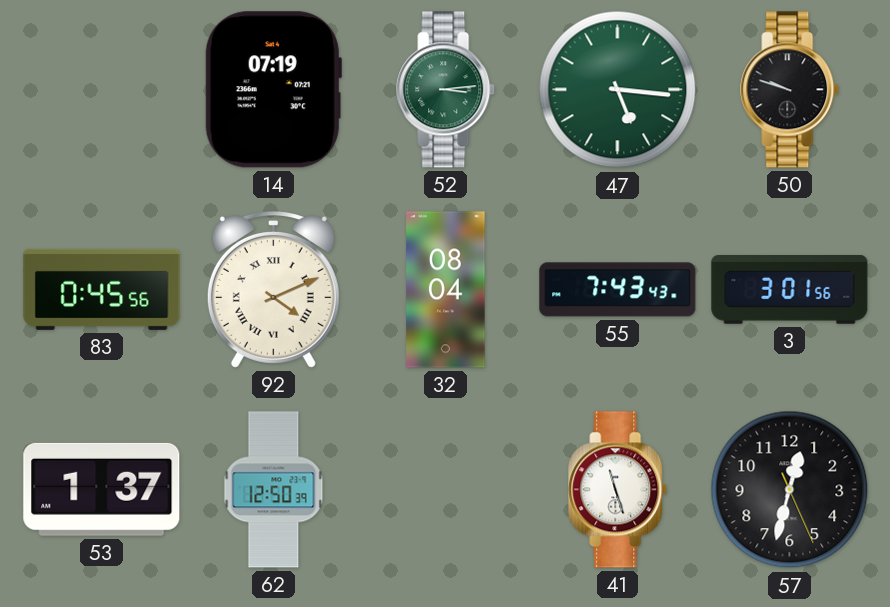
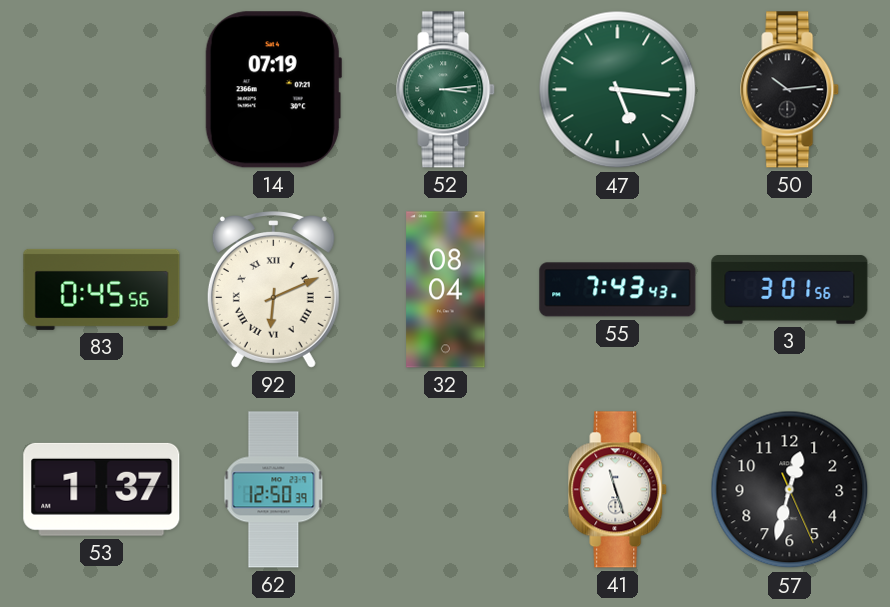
50: 9:48 -> 10:14
92: 4:11 -> 6:11
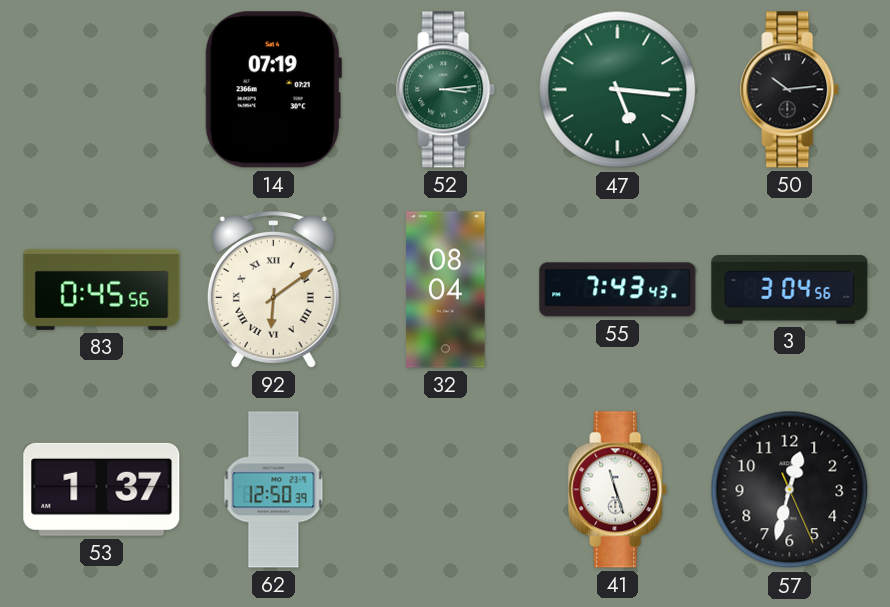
92: 6:11 -> 6:09
3: 3:01 -> 3:04
